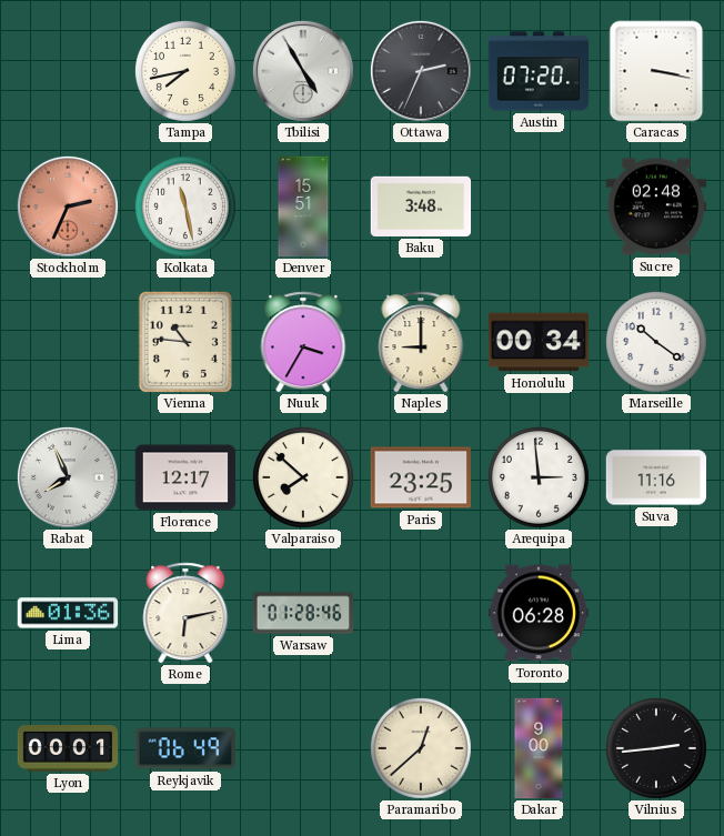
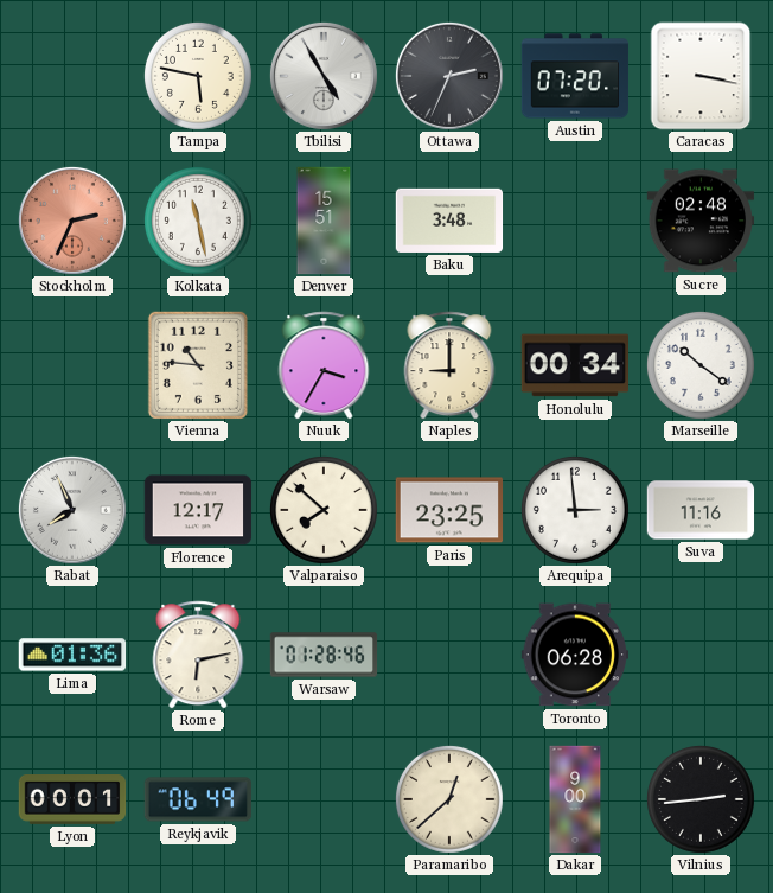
Tampa: 7:43 -> 5:47
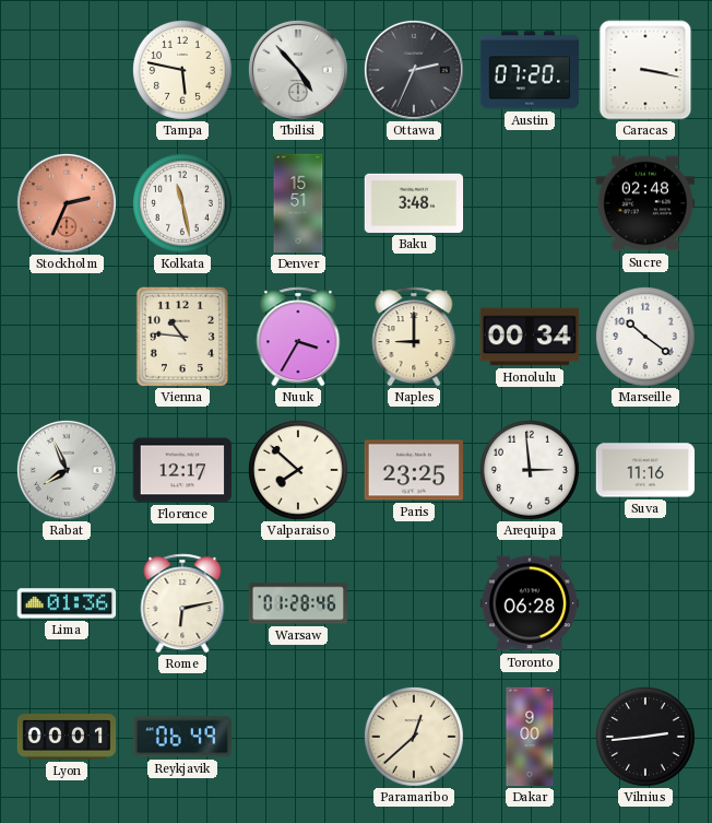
Tbilisi: 4:55 -> 4:53
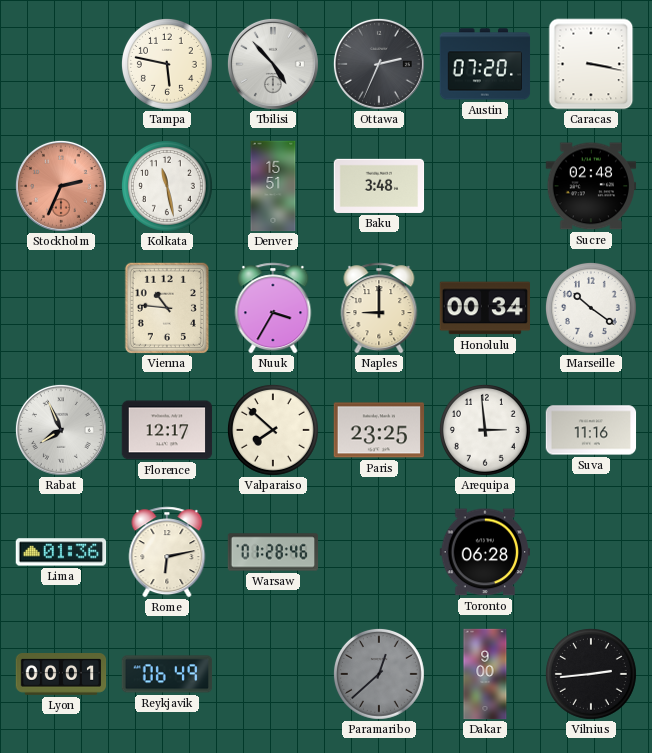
Paramaribo dial: cream -> grey
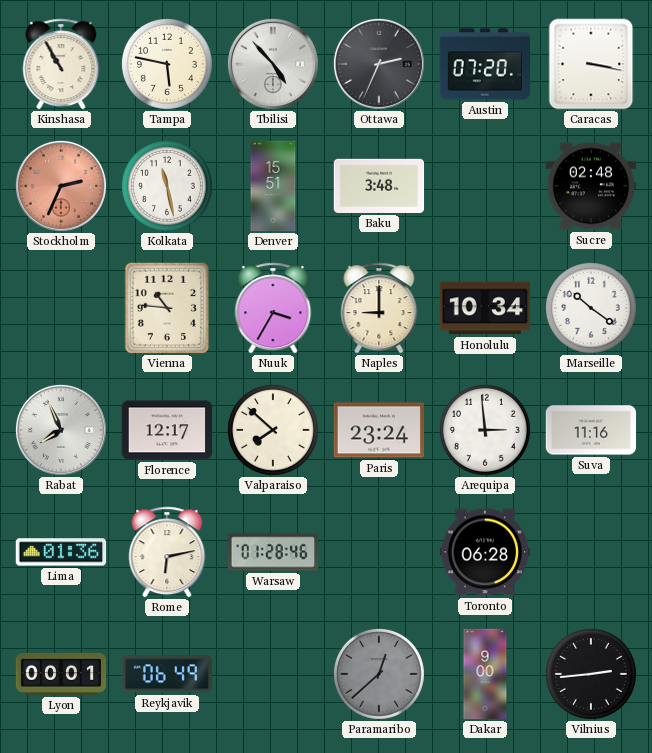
Kinshasa: none -> 10:55
Honolulu: 00:34 -> 10:34
Paris: 23:25 -> 23:24
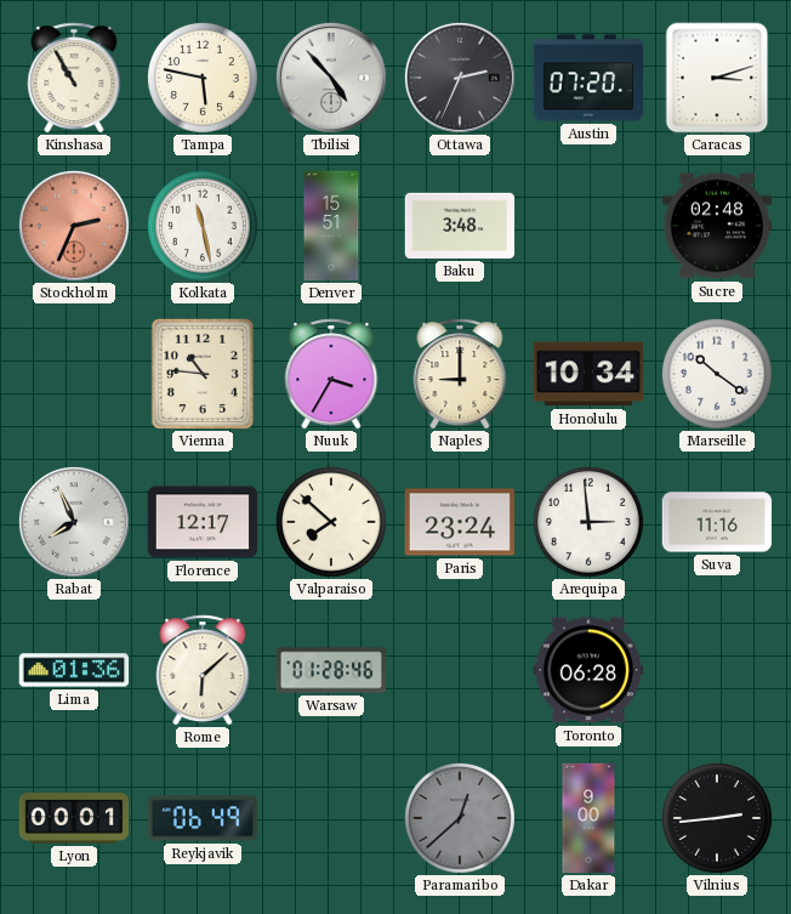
Caracas: 3:17 -> 3:12
Rome: 6:13 -> 6:08
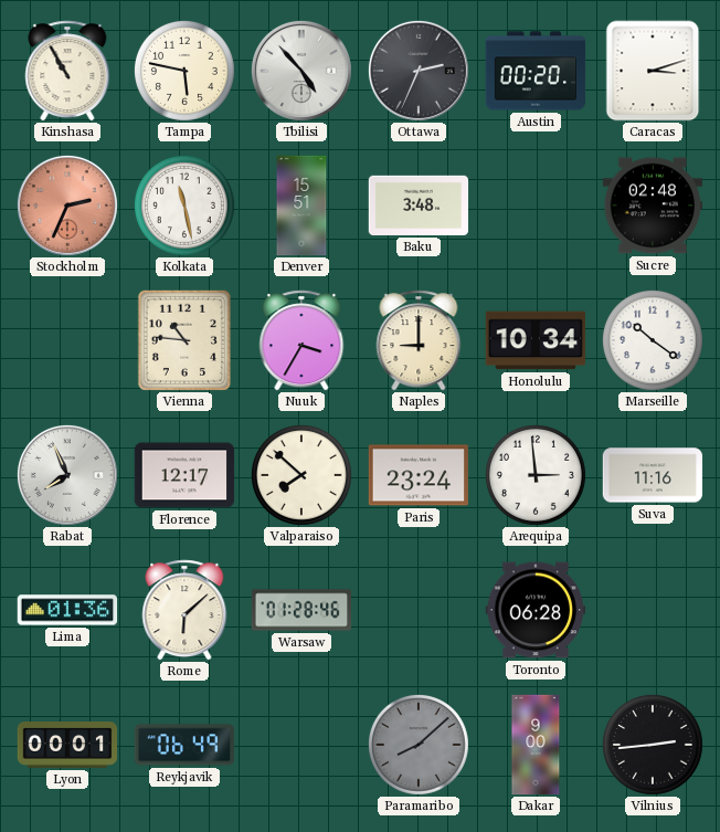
Austin: 07:20 -> 00:20
Paramaribo: 12:38 -> 8:08
